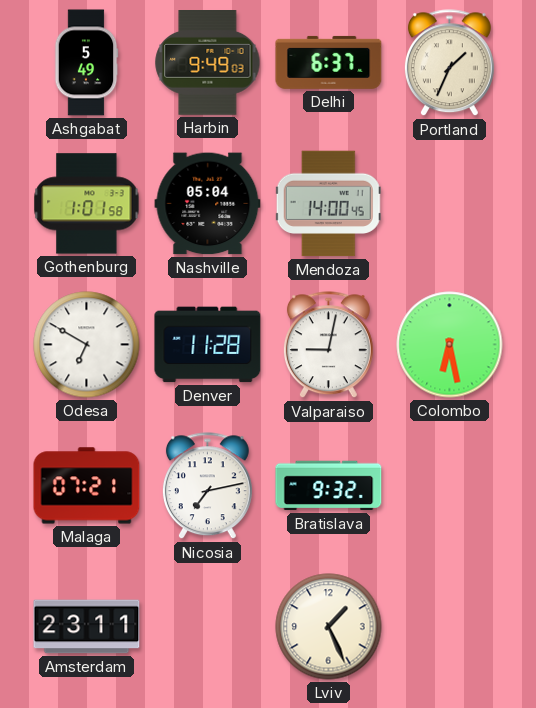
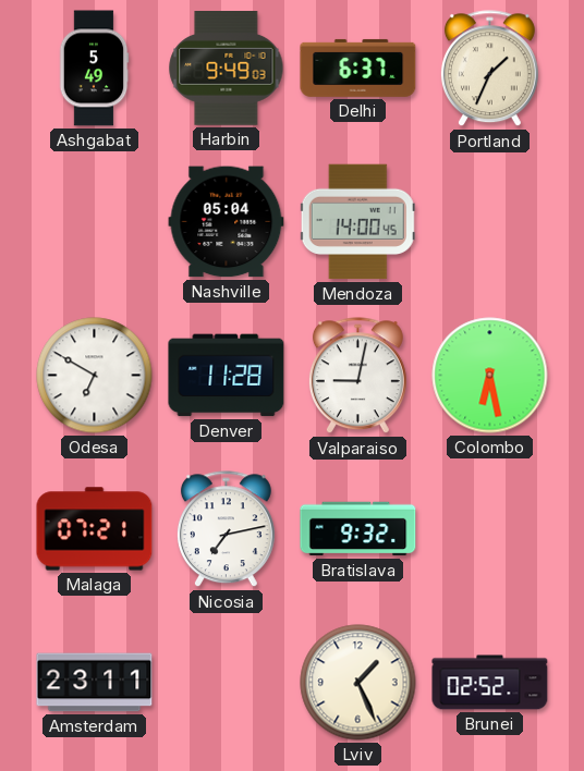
Gothenburg: 1:01 -> none
Brunei: none -> 02:52
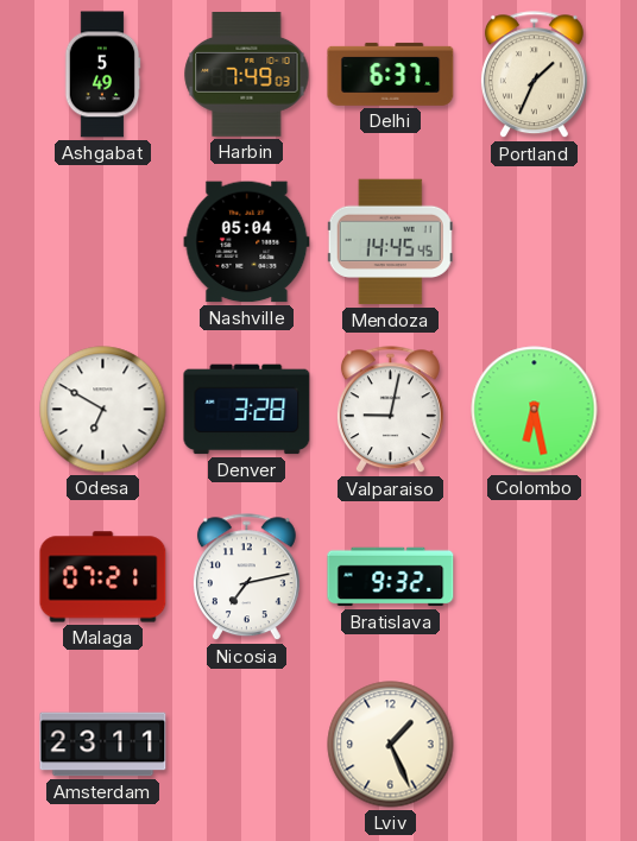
Harbin: 9:49 -> 7:49
Mendoza: 14:00 -> 14:45
Denver: 11:28 -> 3:28
Brunei: 02:52 -> none
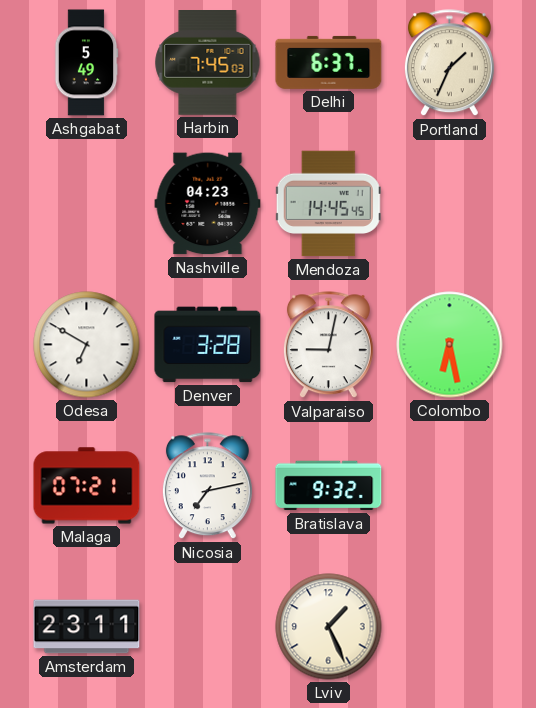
Harbin: 7:49 -> 7:45
Nashville: 05:04 -> 04:23
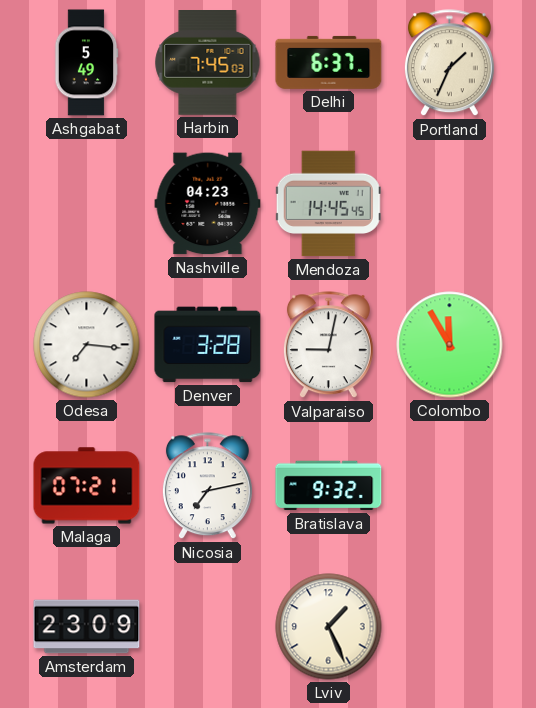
Odesa: 6:50 -> 7:16
Colombo: 6:28 -> 11:55
Amsterdam: 23:11 -> 23:09
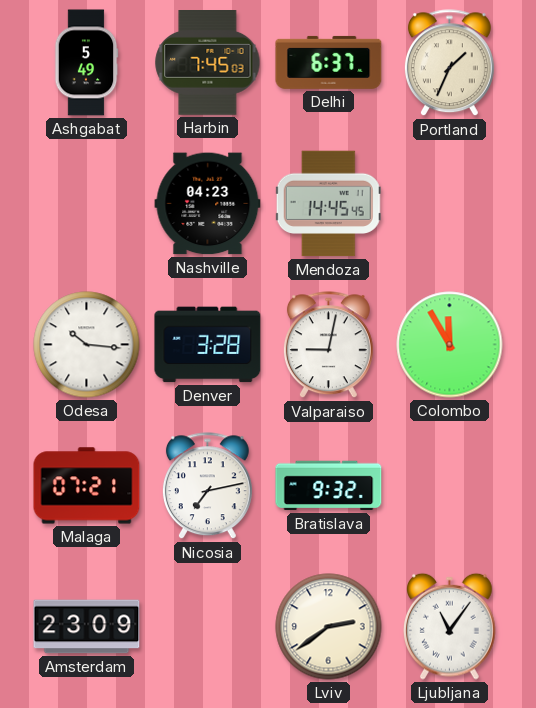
Odesa: 7:16 -> 10:16
Lviv: 1:26 -> 2:39
Ljubljana: none -> 11:06
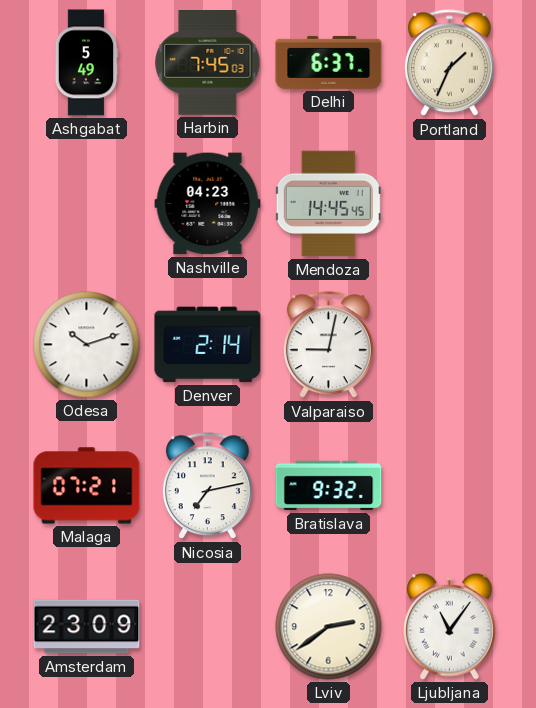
Odesa: 10:16 -> 10:12
Denver: 3:28 -> 2:14
Colombo: 11:55 -> none
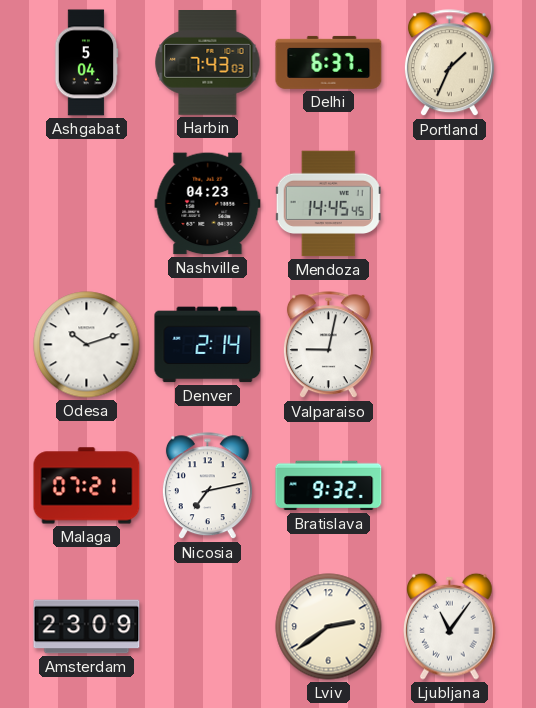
Ashgabat: 5:49 -> 5:04
Harbin: 7:45 -> 7:43
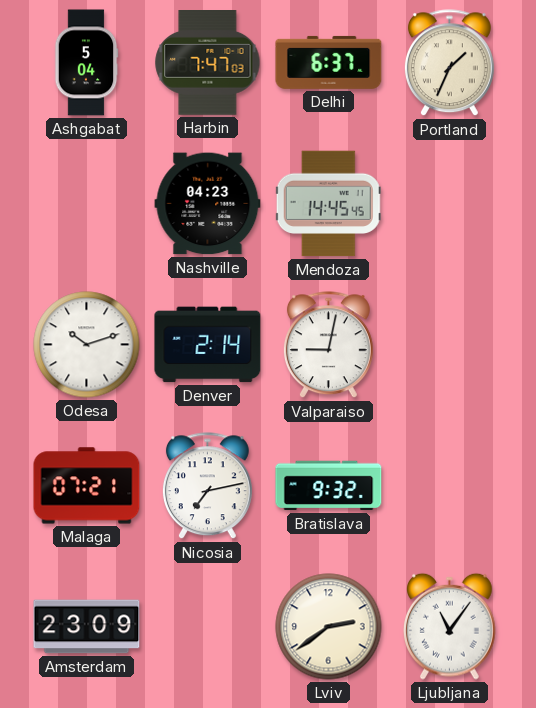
Harbin: 7:43 -> 7:47
